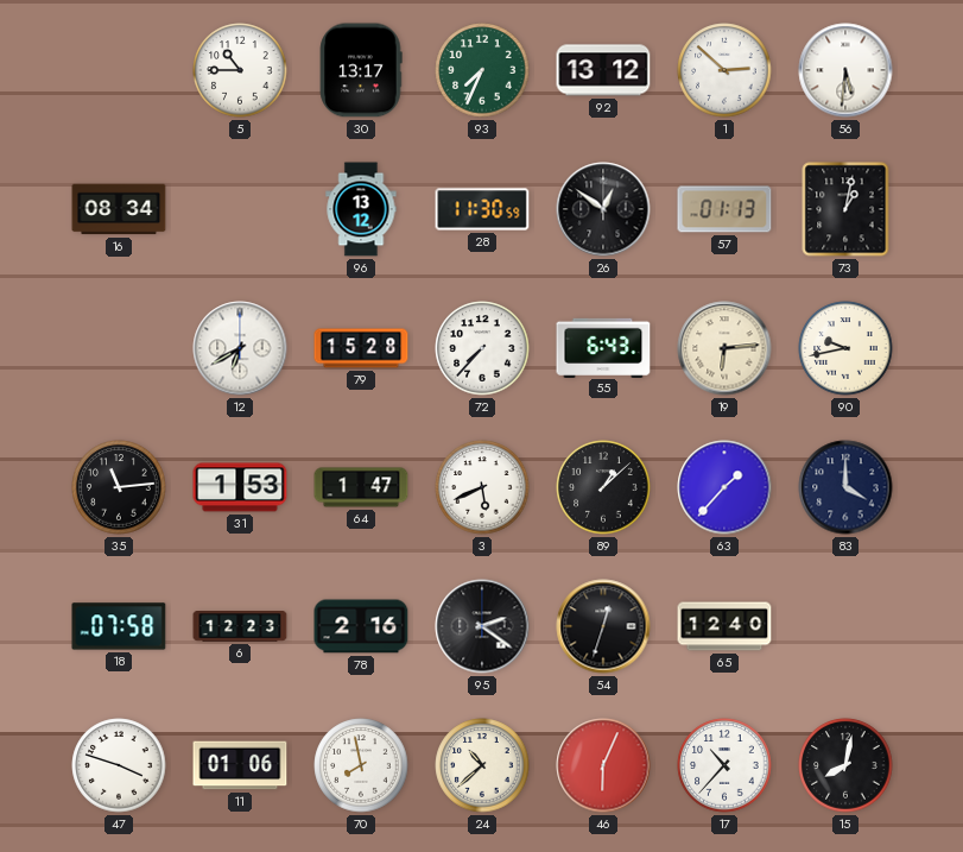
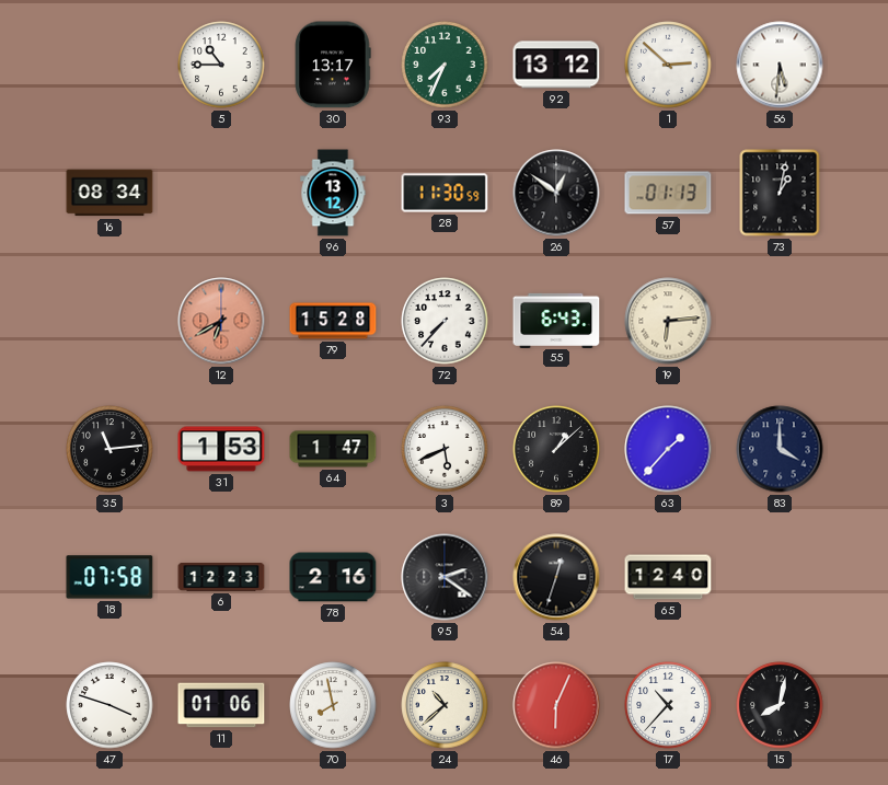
12 dial: white -> salmon
90: 9:43 -> none
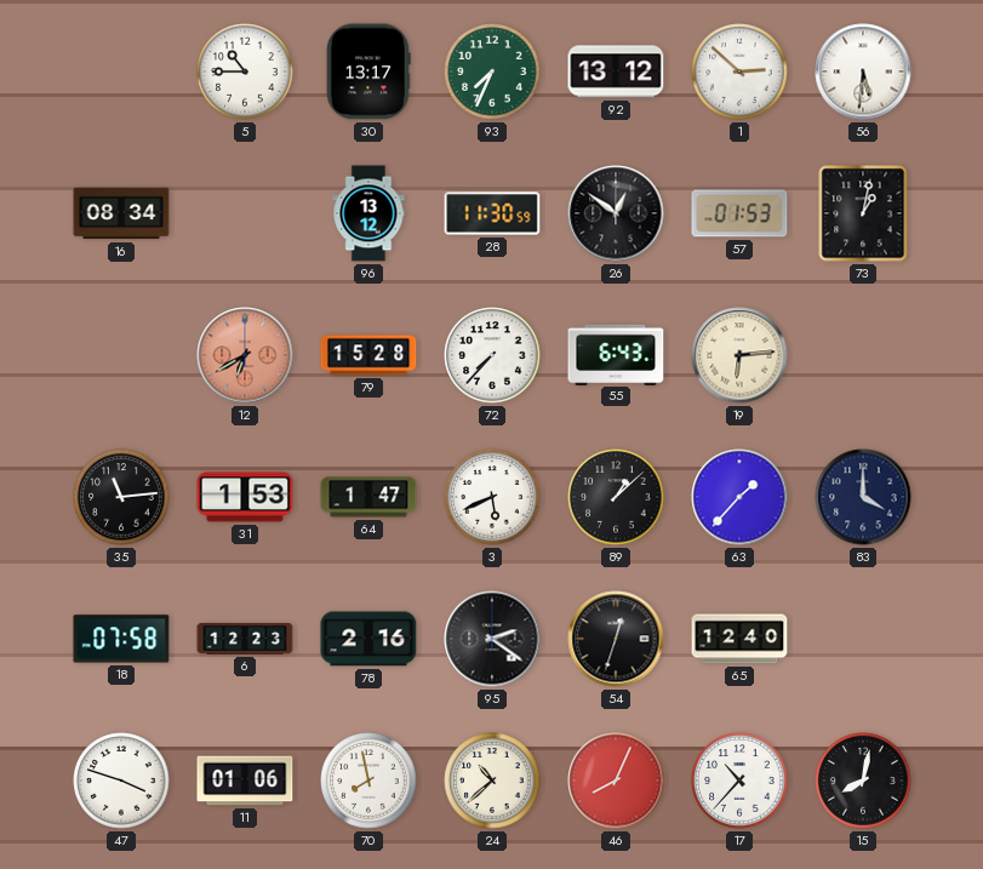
57: 01:13 -> 01:53
46: 6:04 -> 8:04
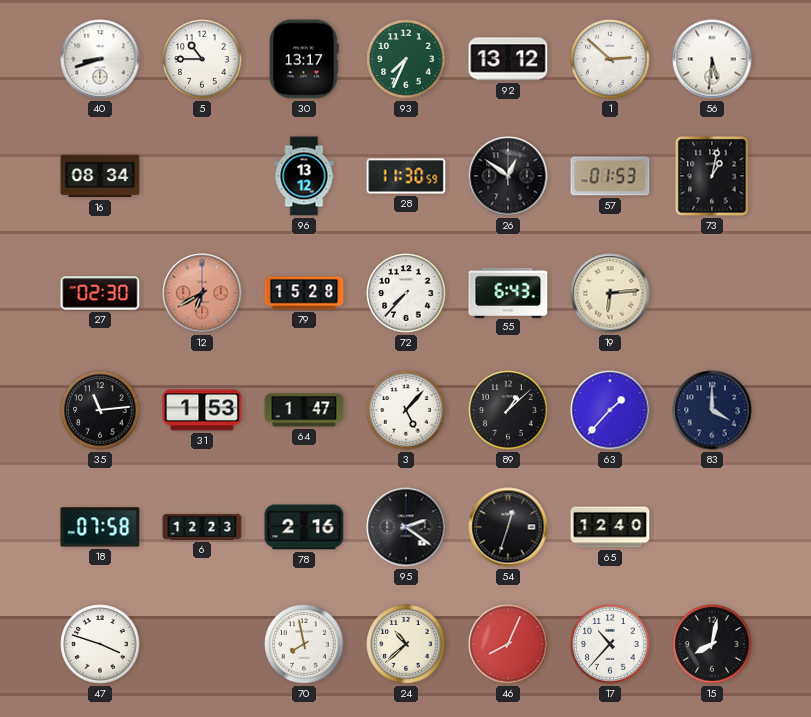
40: none -> 8:42
27: none -> 02:30
3: 5:41 -> 5:07
11: 01:06 -> none
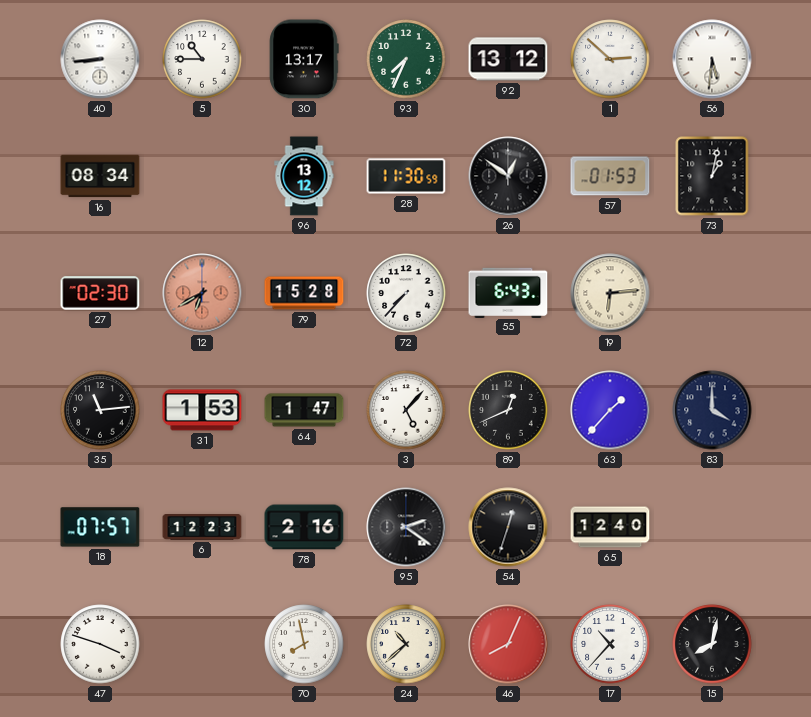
40: 8:42 -> 8:44
89: 1:08 -> 12:41
18: 07:58 -> 07:57
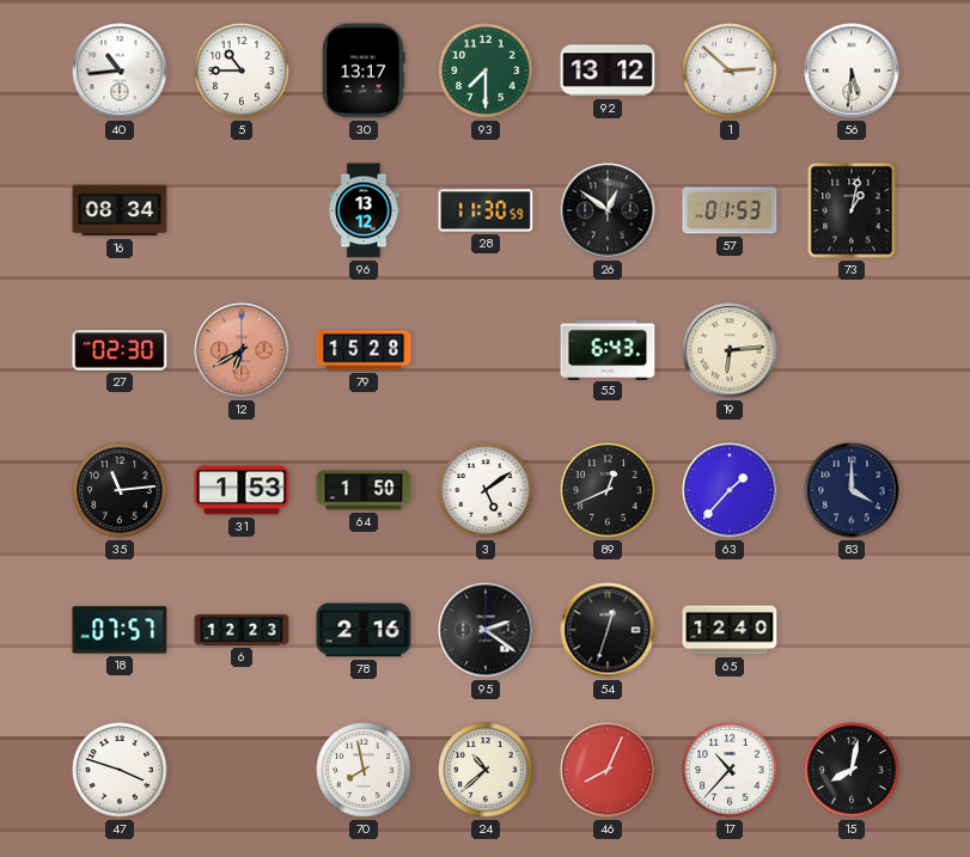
40: 8:44 -> 10:44
93: 7:34 -> 7:30
72: 7:37 -> none
64: 1:47 -> 1:50
3: 5:07 -> 5:09
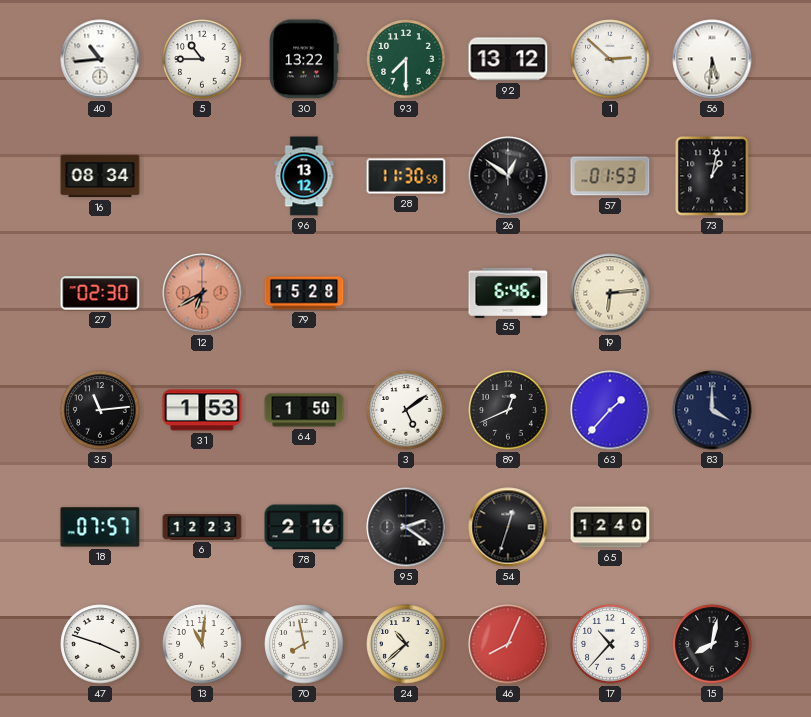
30: 13:17 -> 13:22
55: 6:43 -> 6:46
13: none -> 11:01
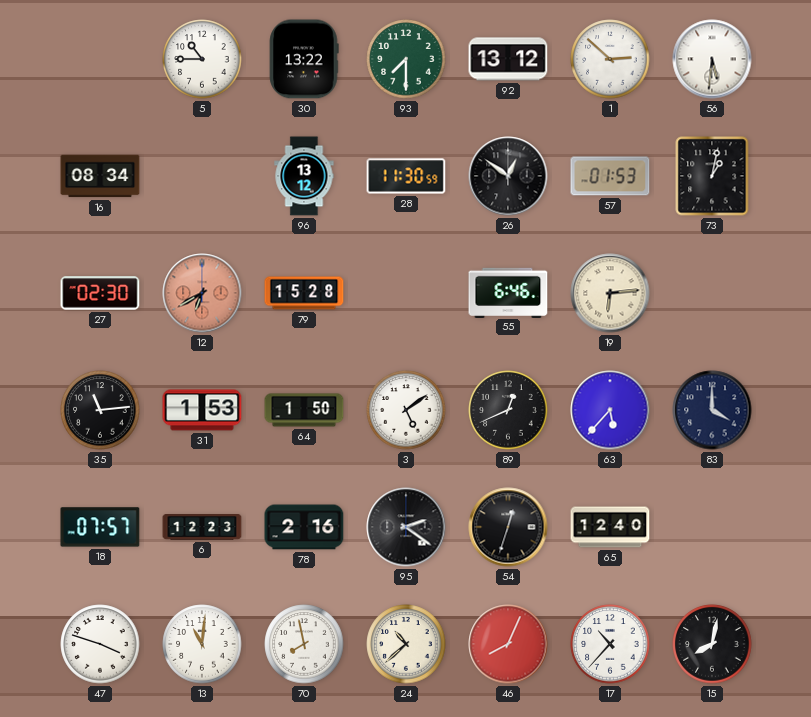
40: 10:44 -> none
63: 1:37 -> 5:37
